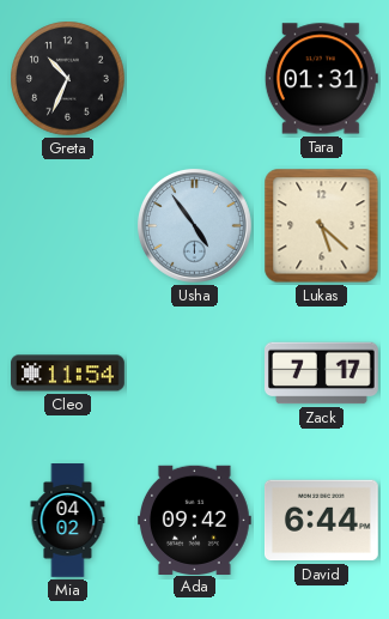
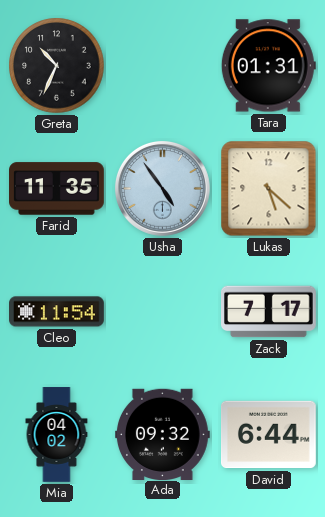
Farid: none -> 11:35
Ada: 09:42 -> 09:32
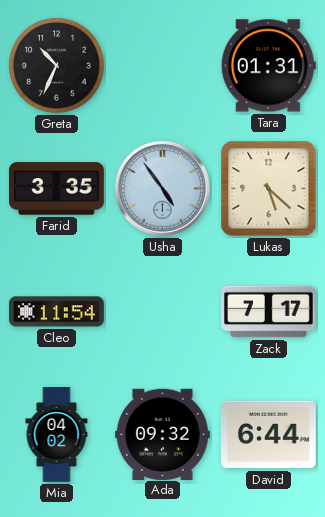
Farid: 11:35 -> 3:35
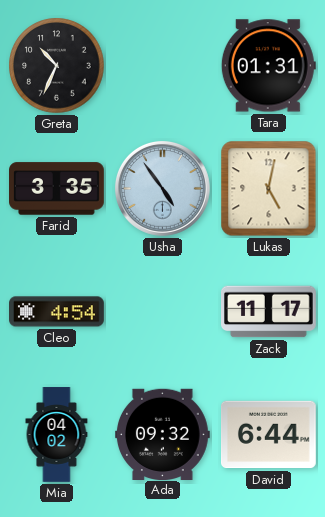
Lukas: 5:22 -> 5:02
Cleo: 11:54 -> 4:54
Zack: 7:17 -> 11:17
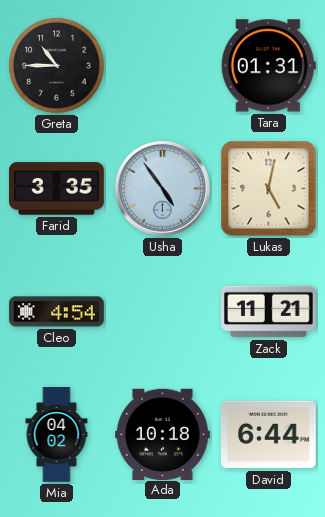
Greta: 10:34 -> 10:45
Zack: 11:17 -> 11:21
Ada: 09:32 -> 10:18
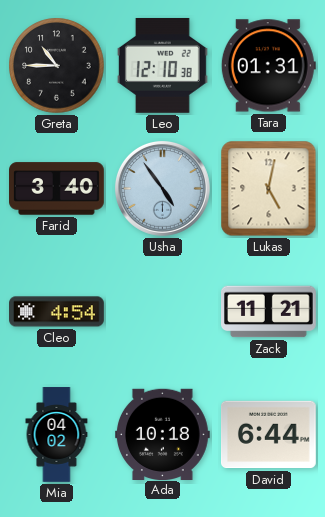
Leo: none -> 12:10
Farid: 3:35 -> 3:40
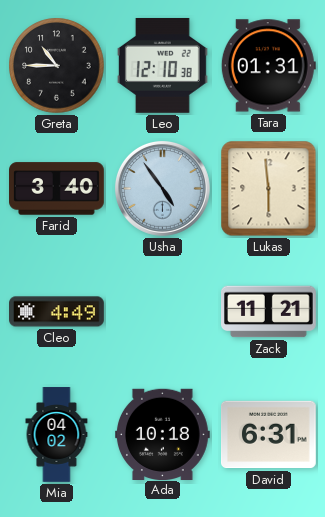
Lukas: 5:02 -> 5:59
Cleo: 4:54 -> 4:49
David: 6:44 -> 6:31
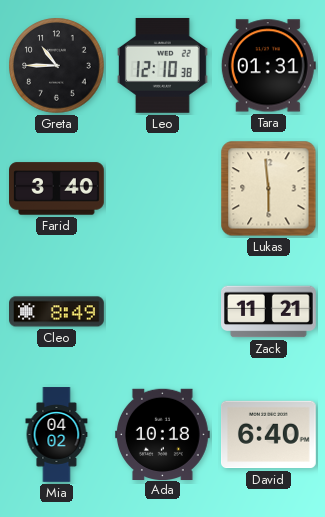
Usha: 4:54 -> none
Cleo: 4:49 -> 8:49
David: 6:31 -> 6:40
